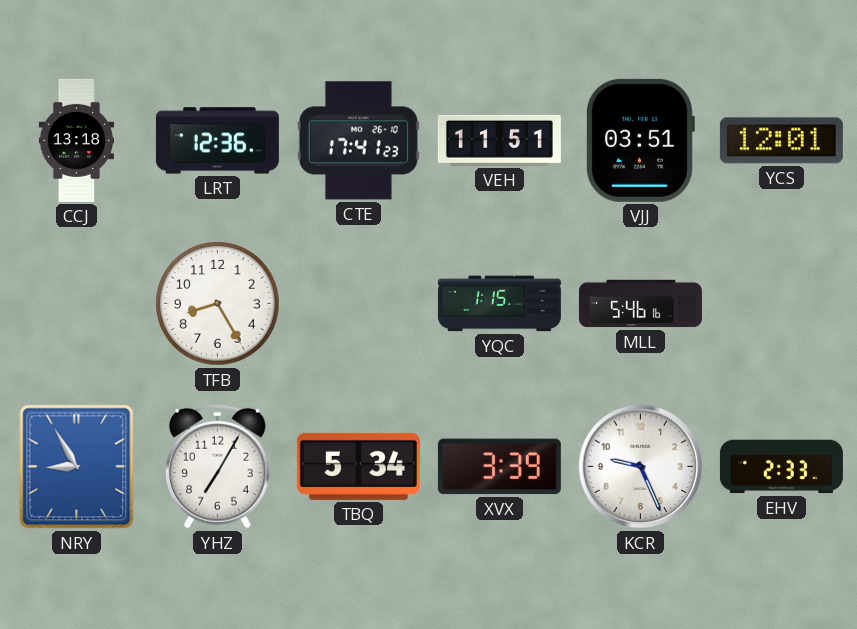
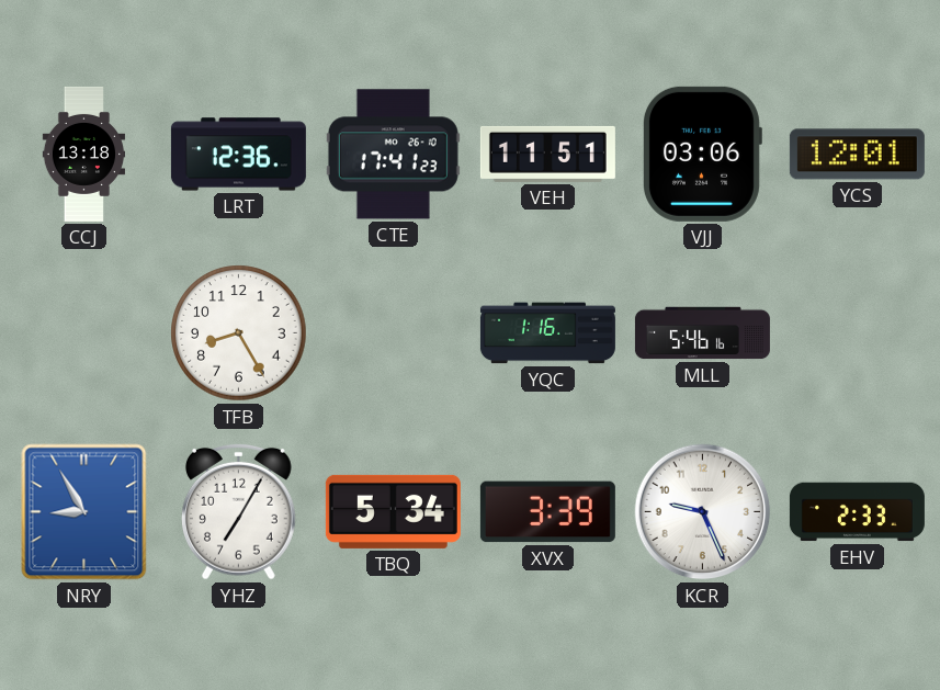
VJJ: 03:51 -> 03:06
YQC: 1:15 -> 1:16
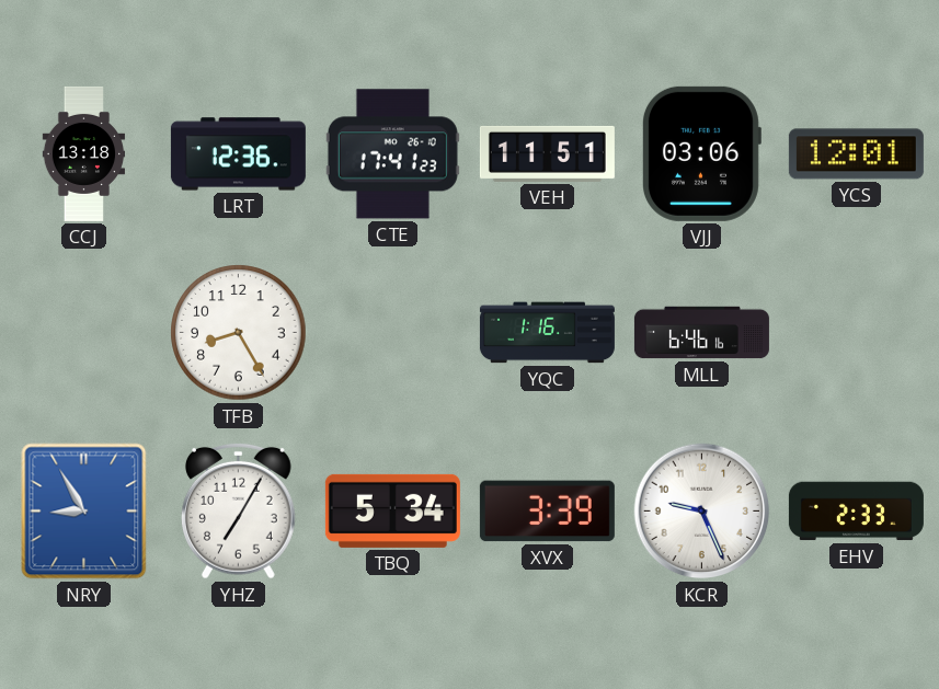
MLL: 5:46 -> 6:46
